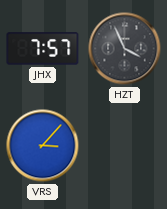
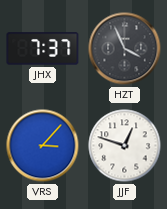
JHX: 7:57 -> 7:37
JJF: none -> 12:48
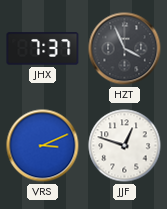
VRS: 3:07 -> 3:11
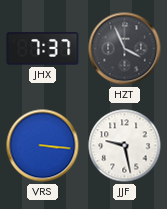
VRS: 3:11 -> 3:16
JJF: 12:48 -> 9:28
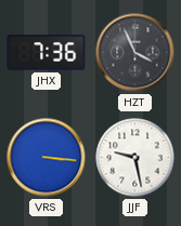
JHX: 7:37 -> 7:36
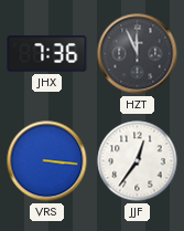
HZT: 3:56 -> 11:56
JJF: 9:28 -> 12:36
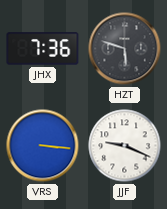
HZT: 11:56 -> 5:48
JJF: 12:36 -> 9:19
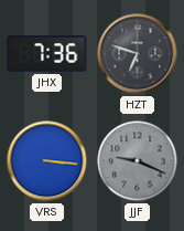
HZT: 5:48 -> 6:48
JJF dial: white -> grey
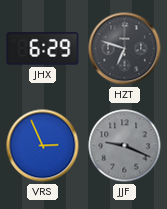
JHX: 7:36 -> 6:29
VRS: 3:16 -> 2:56
